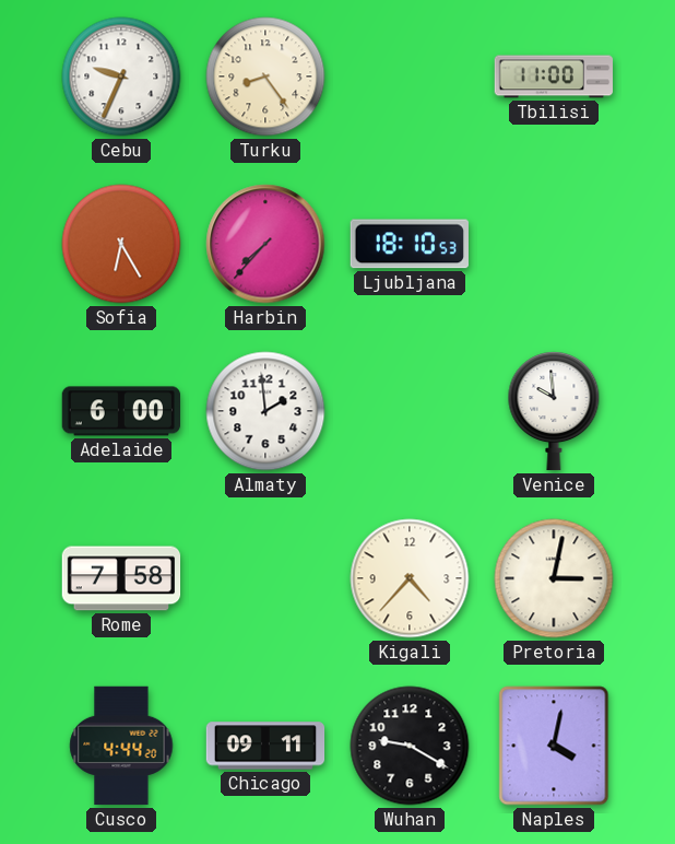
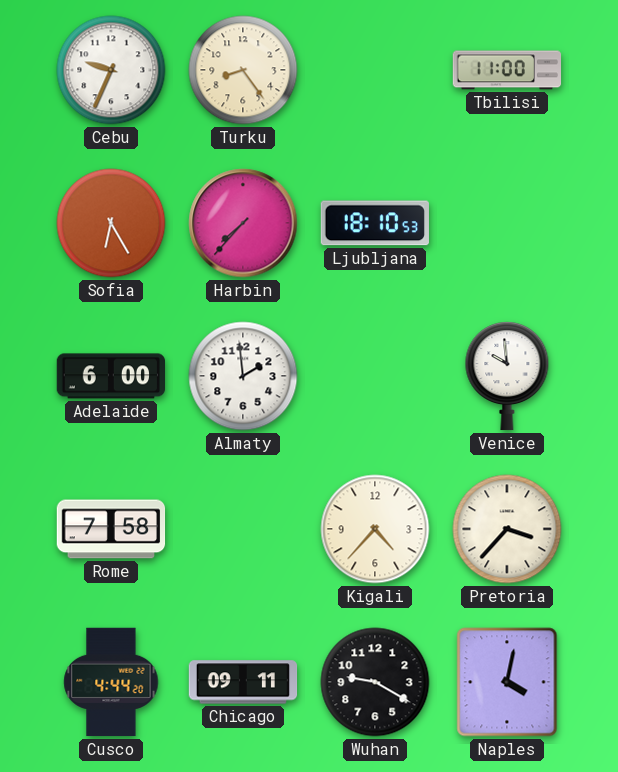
Pretoria: 3:02 -> 3:37
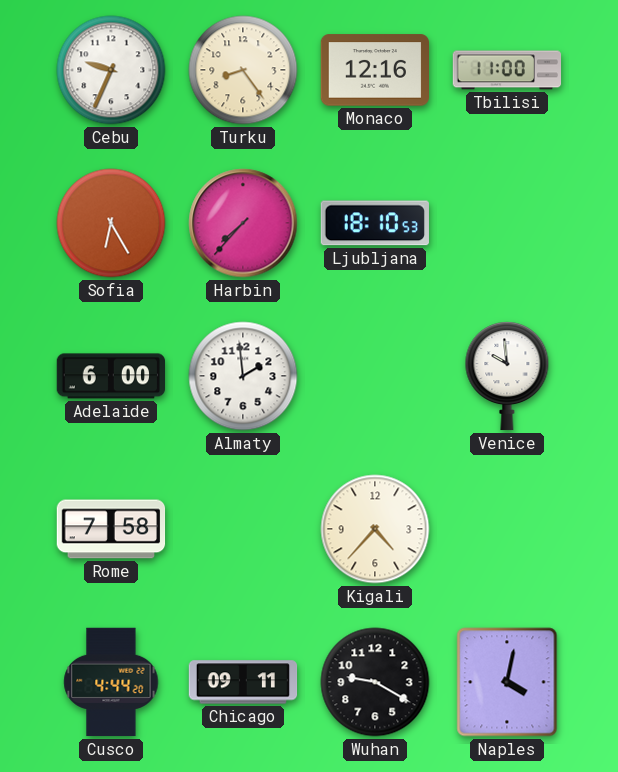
Monaco: none -> 12:16
Pretoria: 3:37 -> none
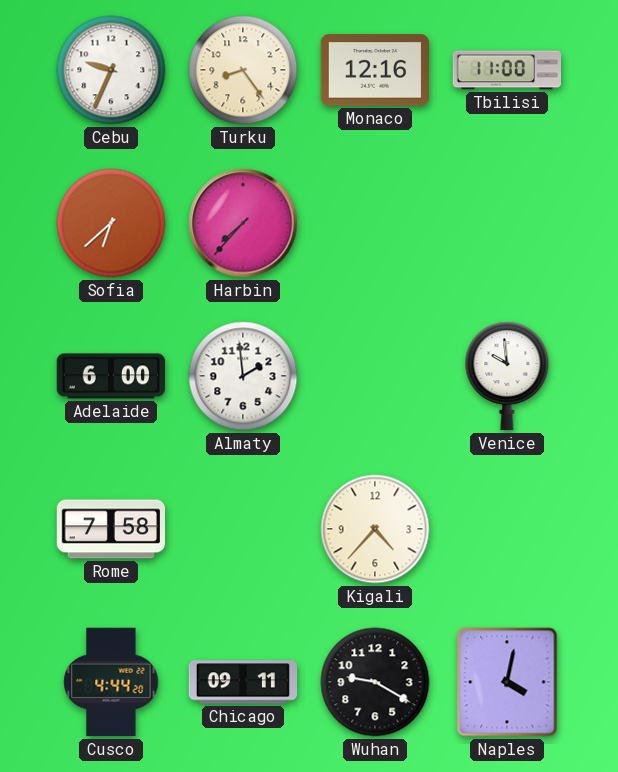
Sofia: 6:25 -> 6:38
Ljubljana: 18:10 -> none
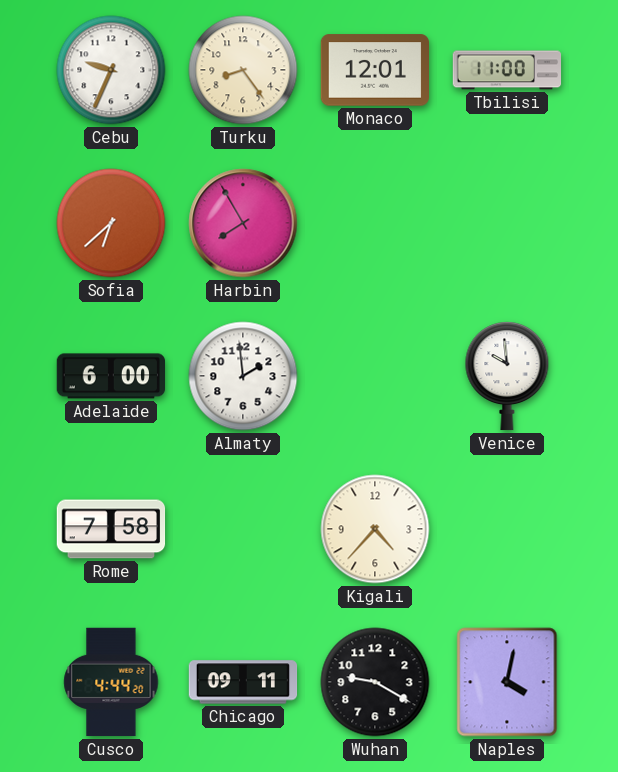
Monaco: 12:16 -> 12:01
Harbin: 7:37 -> 7:55
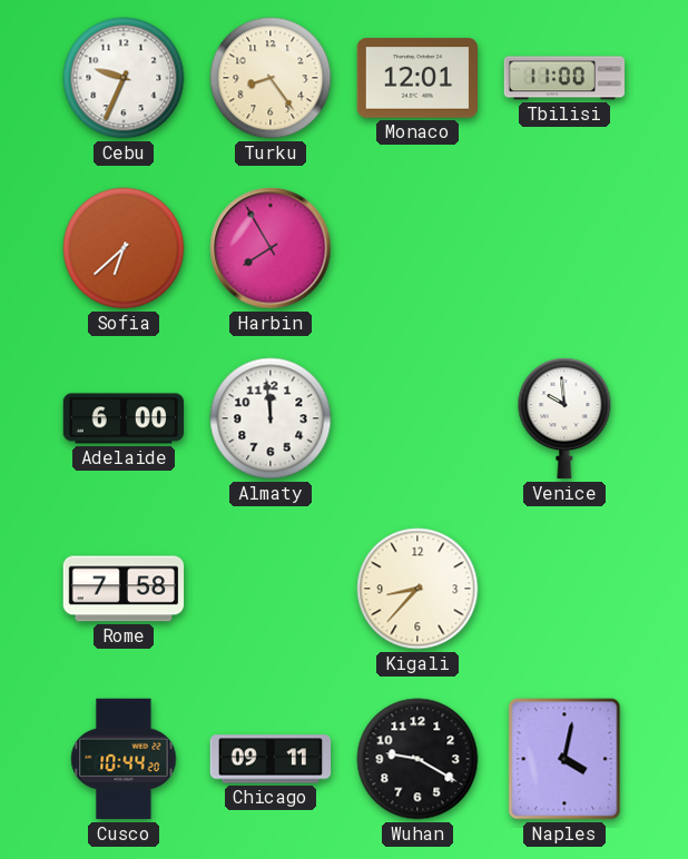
Almaty: 1:59 -> 11:59
Kigali: 4:37 -> 8:37
Cusco: 4:44 -> 10:44
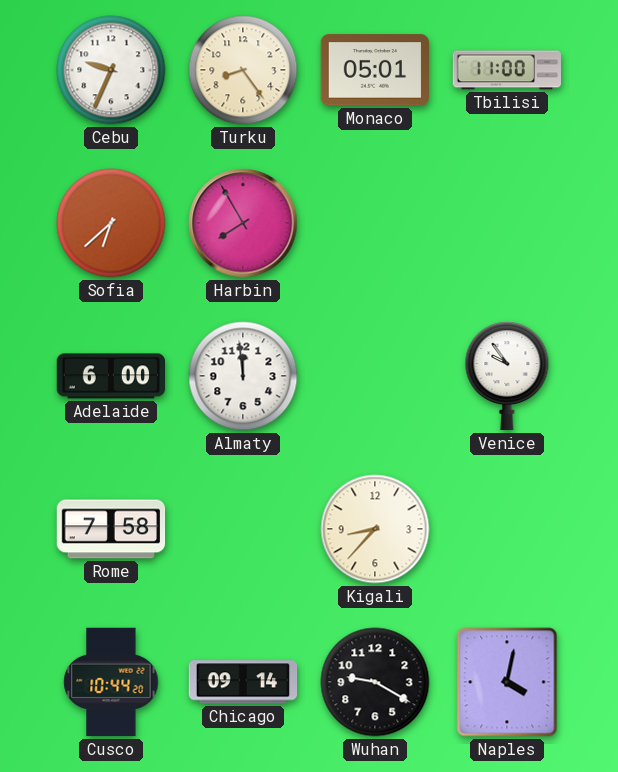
Monaco: 12:01 -> 05:01
Venice: 9:59 -> 9:54
Chicago: 09:11 -> 09:14
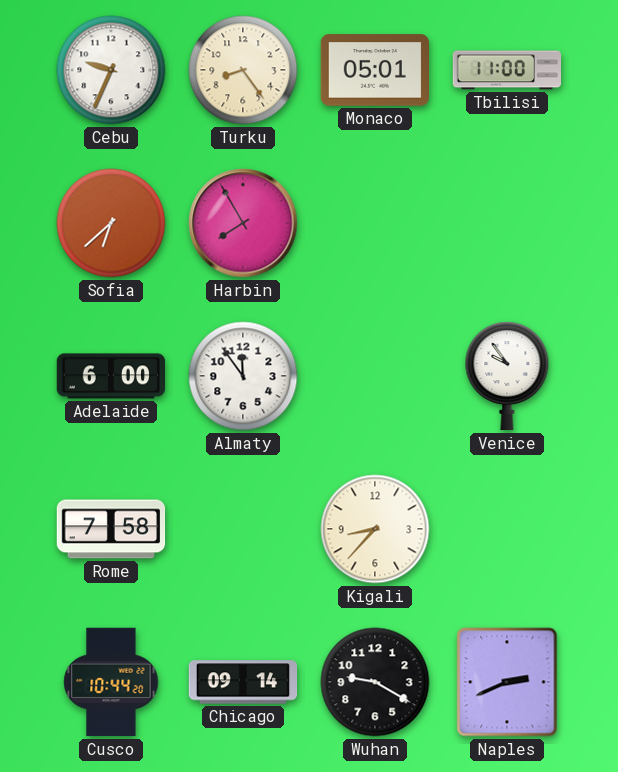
Almaty: 11:59 -> 11:54
Naples: 4:02 -> 2:41
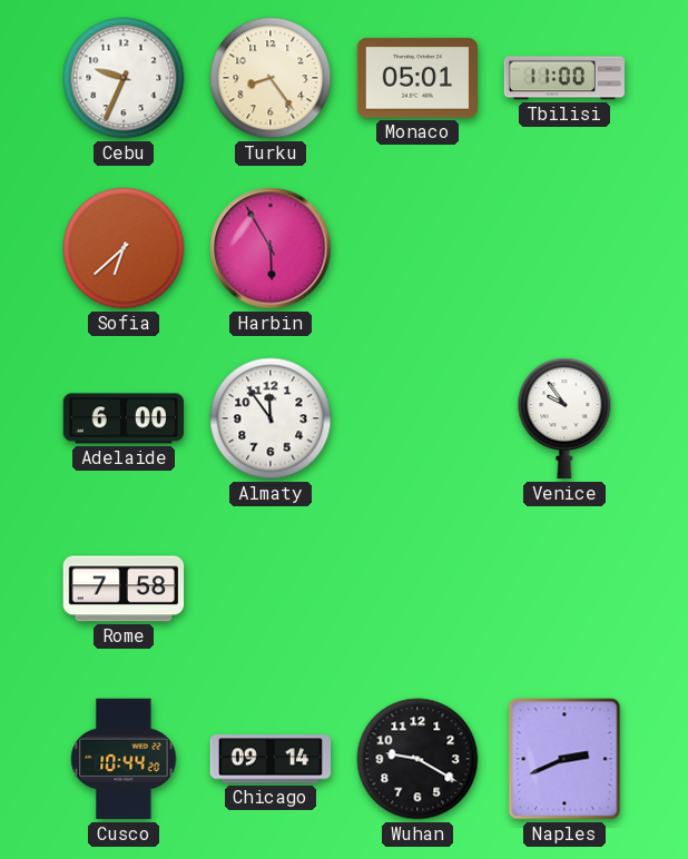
Harbin: 7:55 -> 5:55
Kigali: 8:37 -> none
